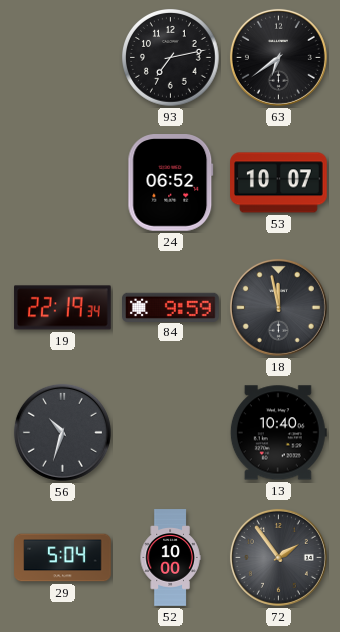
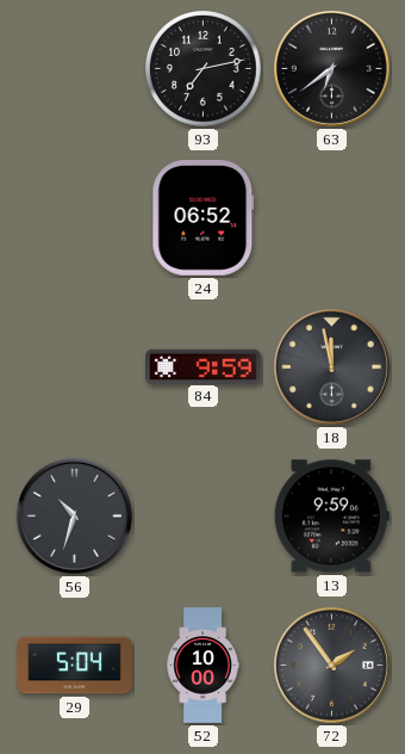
53: 10:07 -> none
19: 22:19 -> none
13: 10:40 -> 9:59
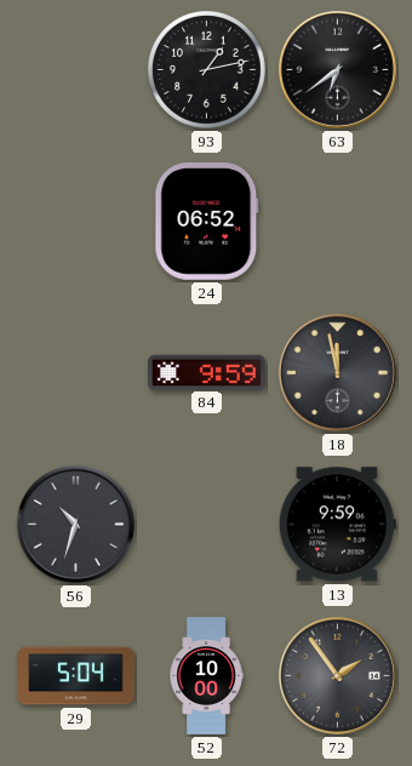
93: 7:13 -> 1:13
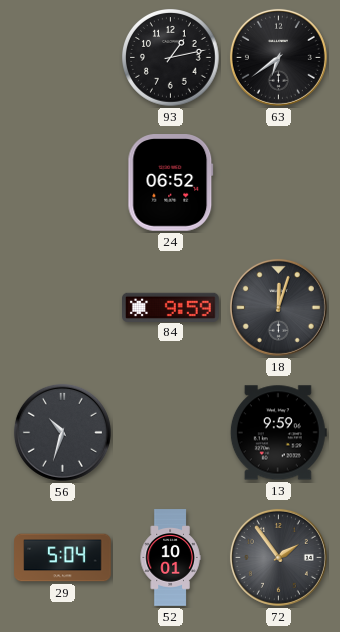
18: 11:58 -> 12:03
52: 10:00 -> 10:01
